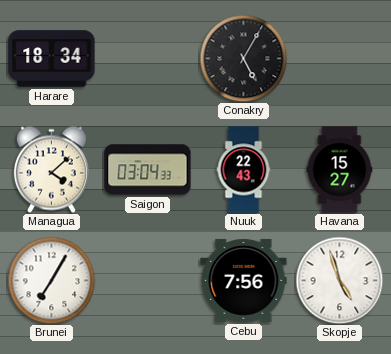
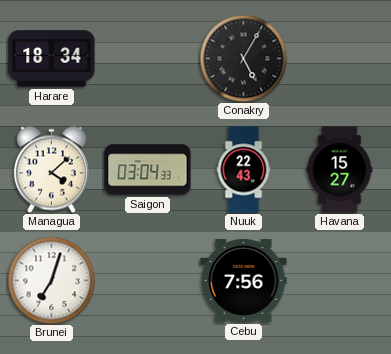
Brunei: 7:05 -> 7:03
Skopje: 4:57 -> none
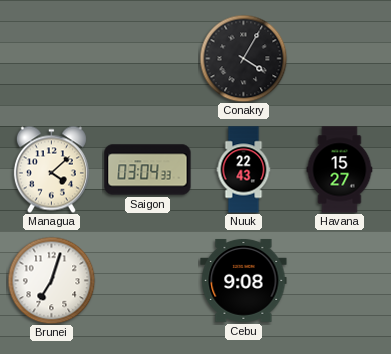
Harare: 18:34 -> none
Conakry: 5:05 -> 4:05
Cebu: 7:56 -> 9:08
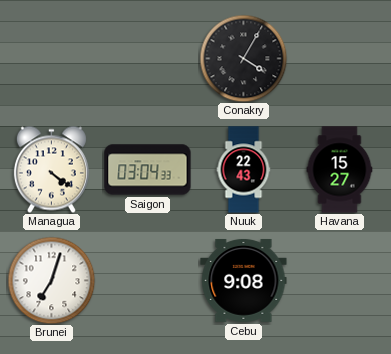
Managua: 4:08 -> 4:21
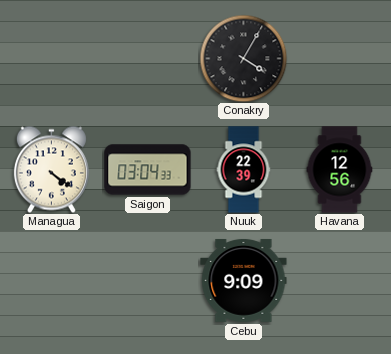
Nuuk: 22:43 -> 22:39
Havana: 15:27 -> 12:56
Brunei: 7:03 -> none
Cebu: 9:08 -> 9:09
